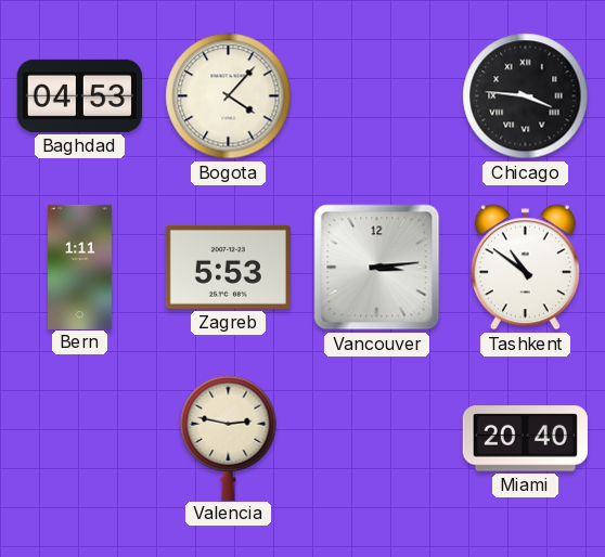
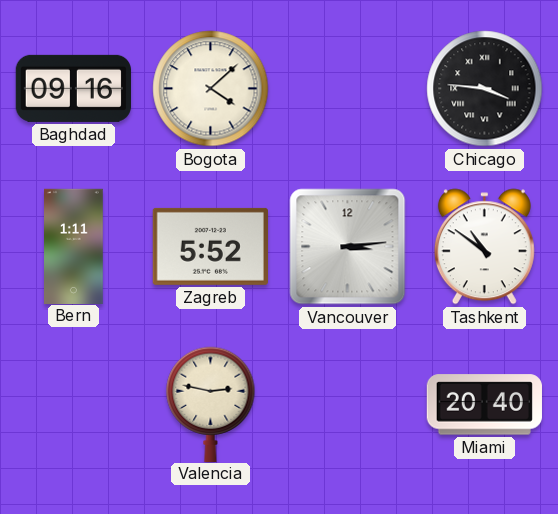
Baghdad: 04:53 -> 09:16
Bogota: 4:07 -> 4:08
Zagreb: 5:53 -> 5:52
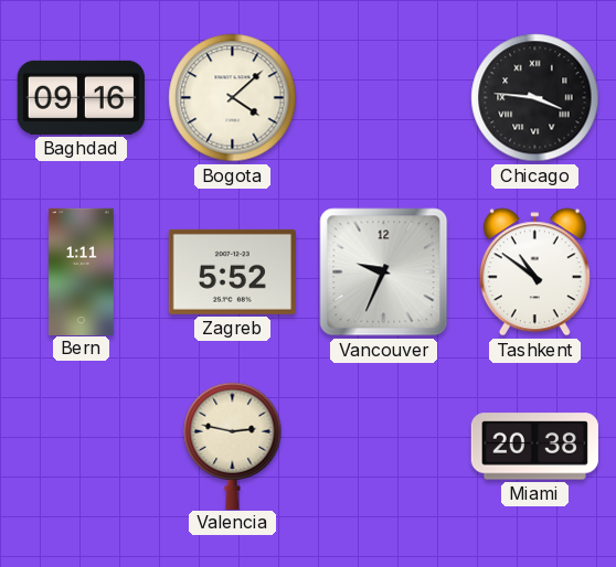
Vancouver: 3:14 -> 9:34
Miami: 20:40 -> 20:38
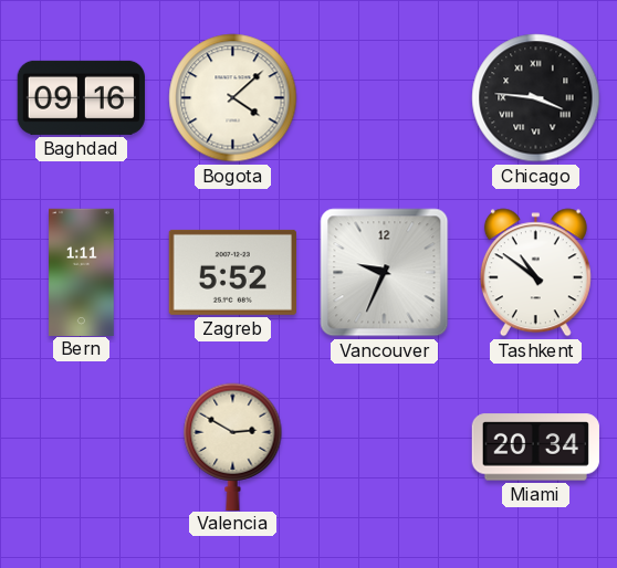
Valencia: 2:47 -> 2:50
Miami: 20:38 -> 20:34
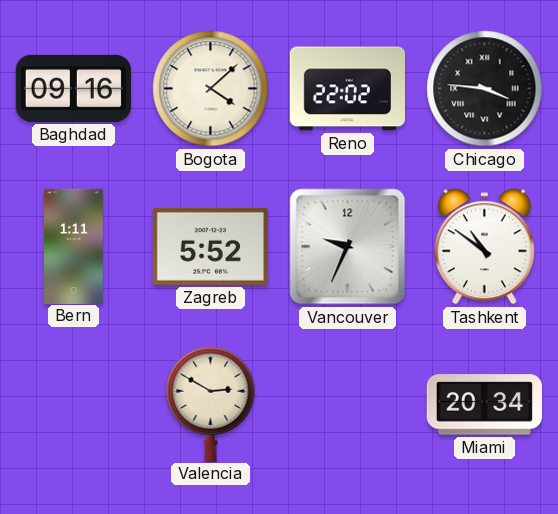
Reno: none -> 22:02
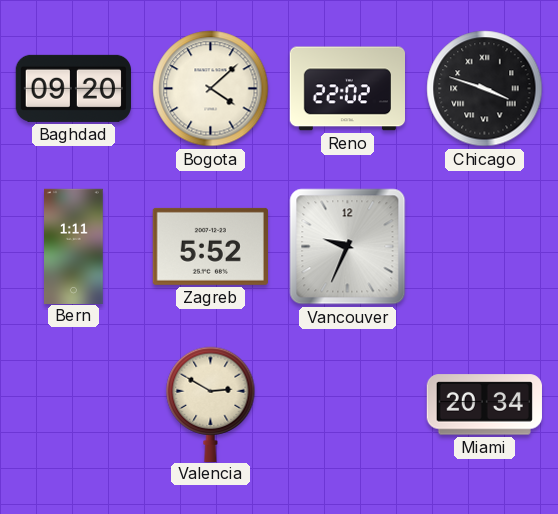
Baghdad: 09:16 -> 09:20
Chicago: 3:46 -> 3:48
Tashkent: 10:51 -> none
